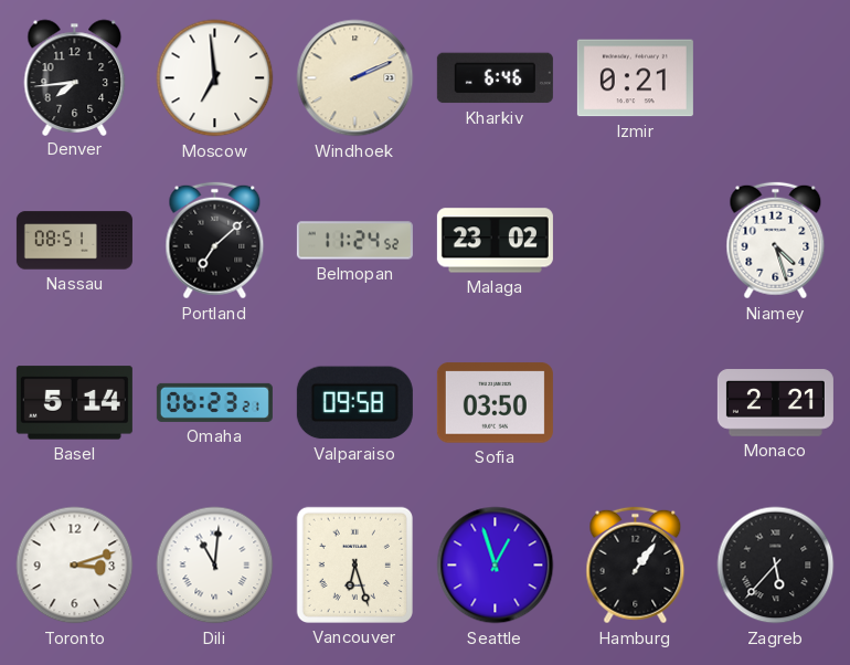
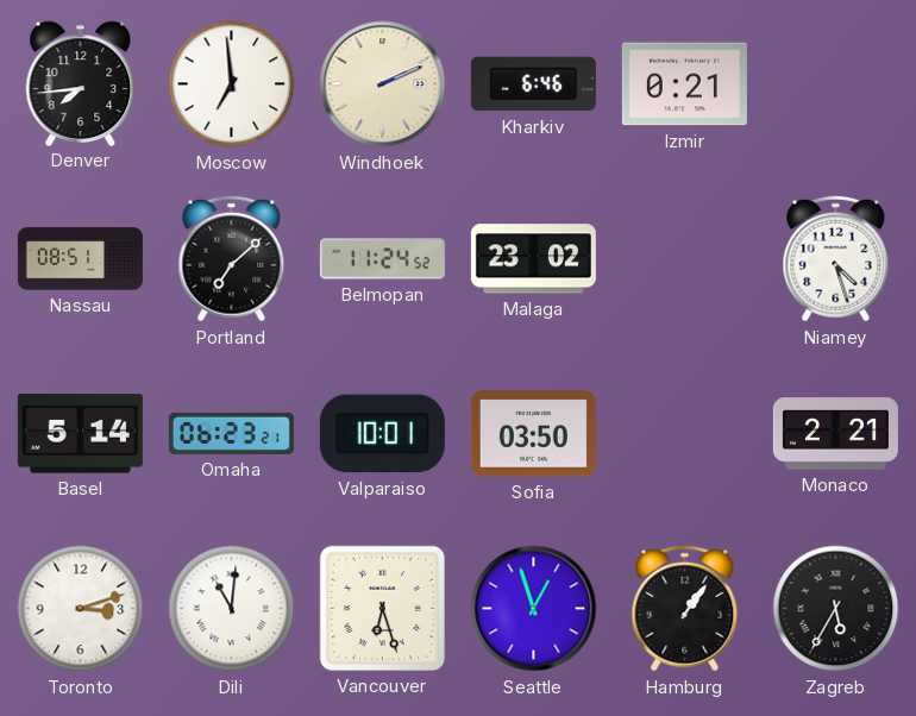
Valparaiso: 09:58 -> 10:01
Zagreb: 5:37 -> 5:35
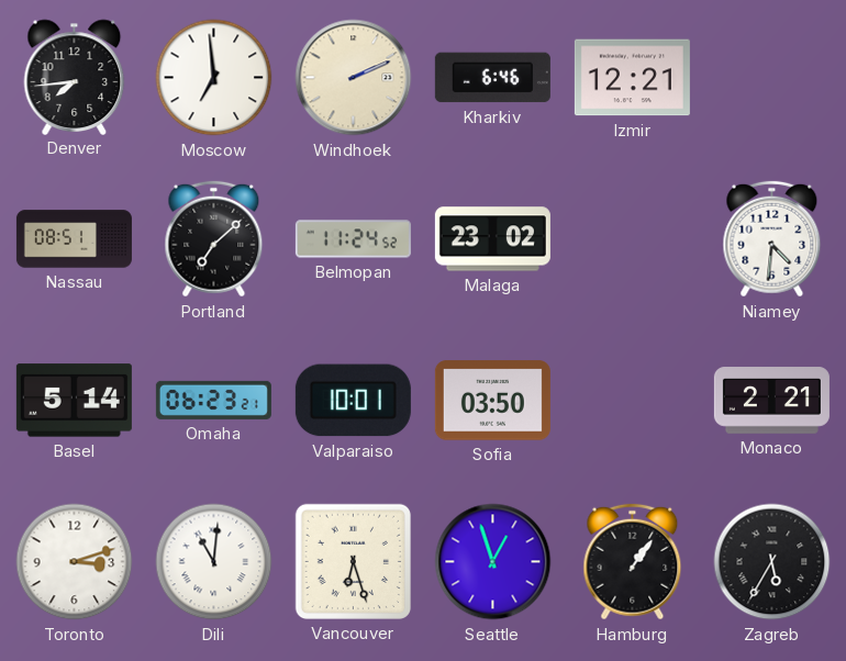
Izmir: 0:21 -> 12:21
Niamey: 4:27 -> 4:31
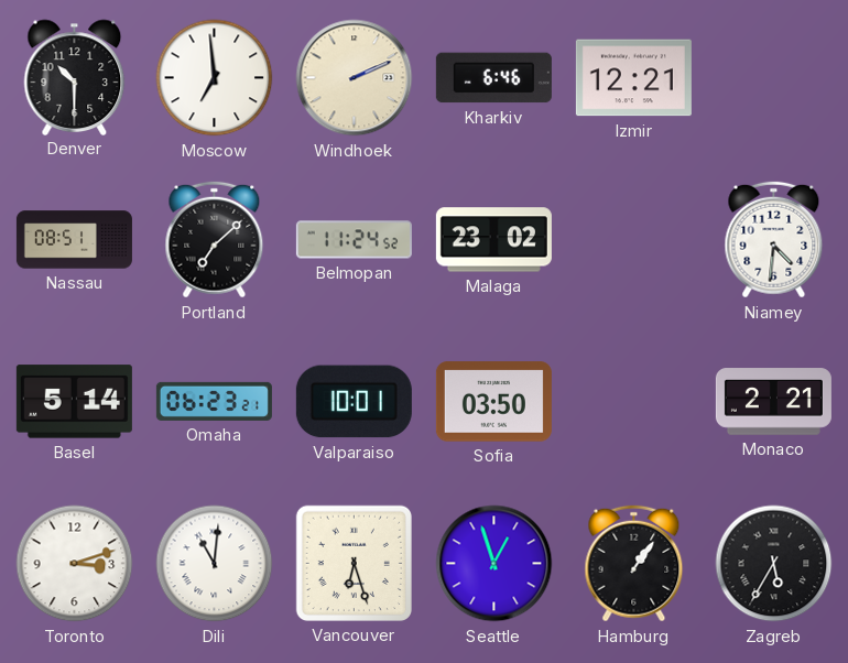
Denver: 7:44 -> 10:30
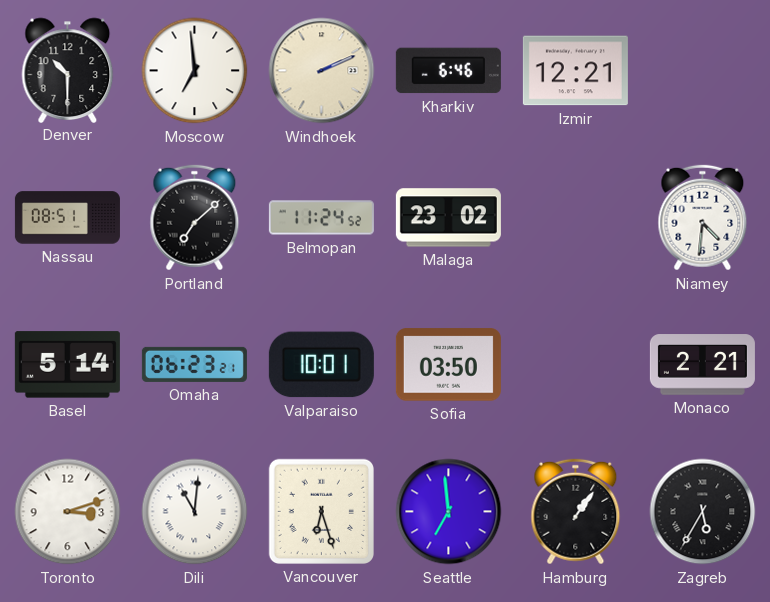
Seattle: 12:57 -> 6:59
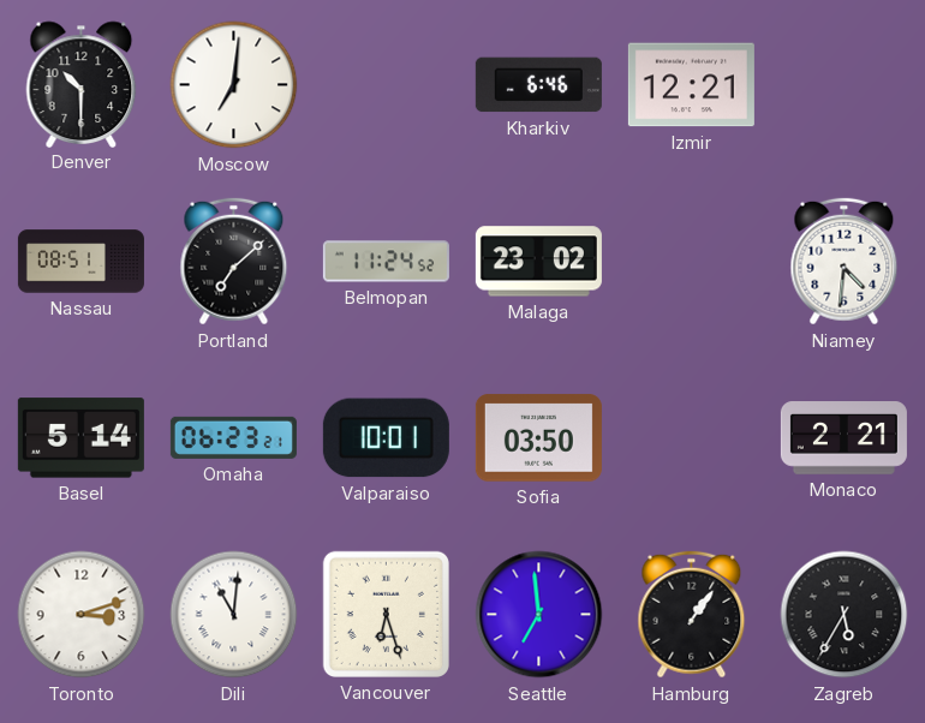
Moscow: 6:59 -> 7:01
Windhoek: 2:11 -> none
